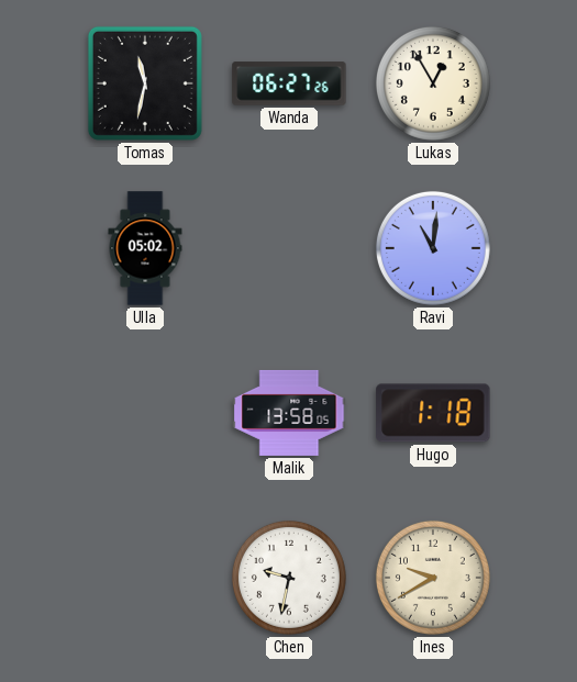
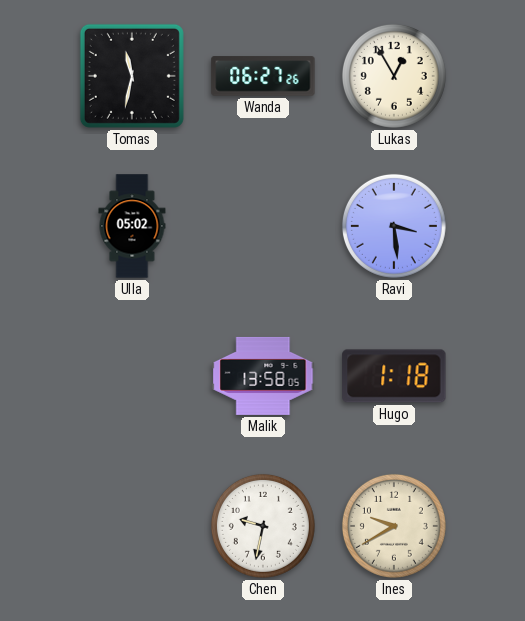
Ravi: 11:01 -> 3:29
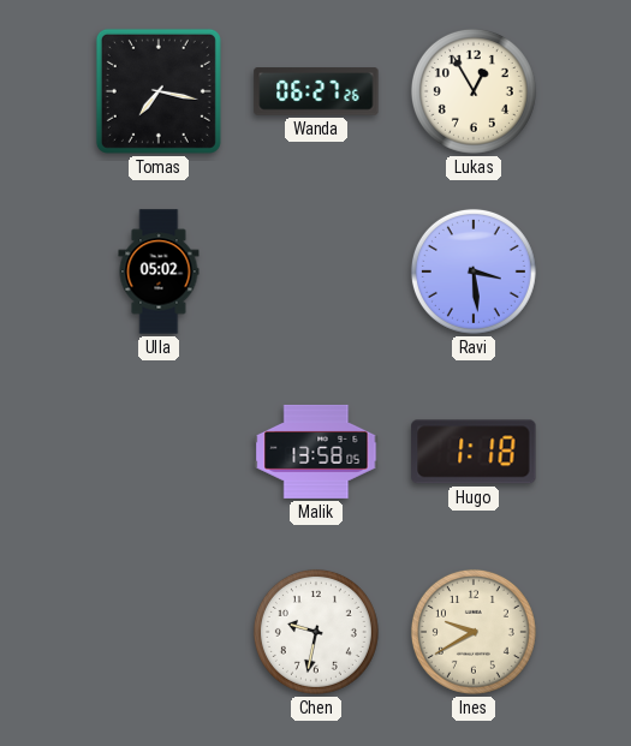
Tomas: 11:32 -> 7:17
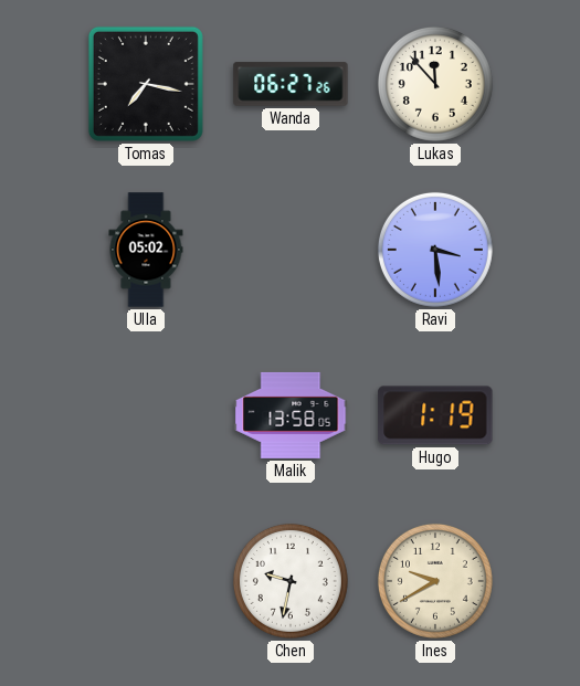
Lukas: 12:55 -> 11:53
Hugo: 1:18 -> 1:19
